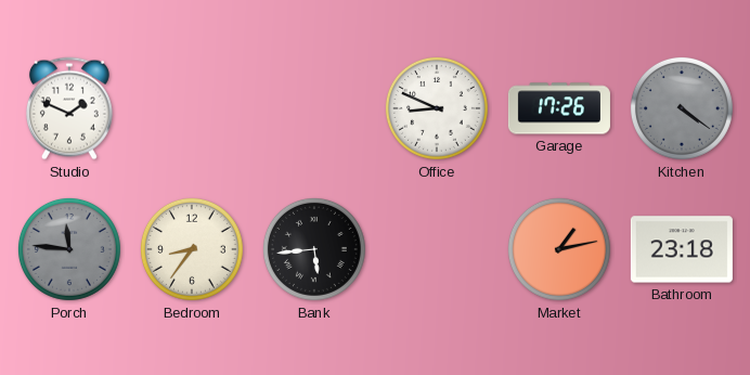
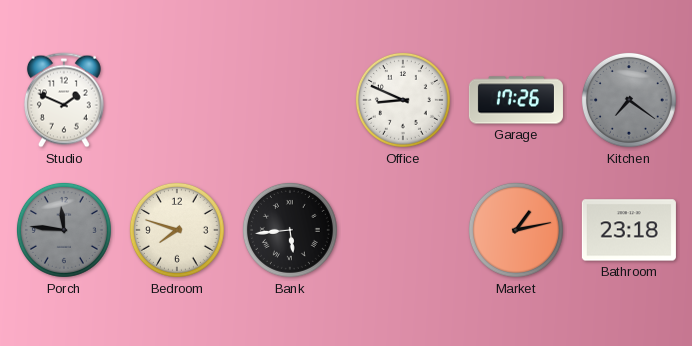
Kitchen: 4:21 -> 7:21
Bedroom: 8:36 -> 7:48
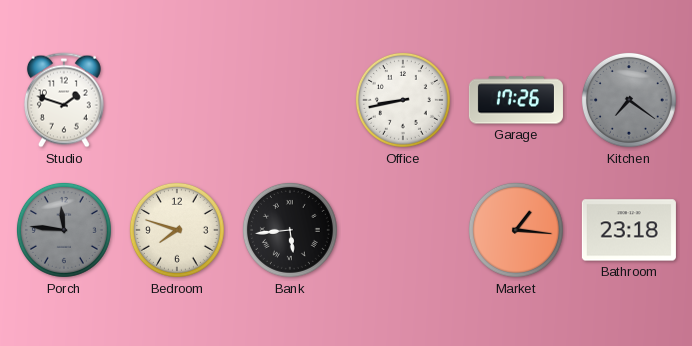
Studio: 1:49 -> 1:48
Office: 8:49 -> 8:43
Market: 1:13 -> 1:16
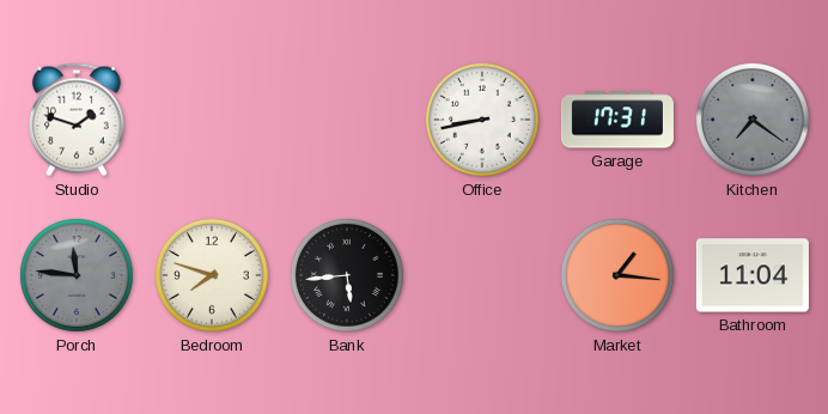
Garage: 17:26 -> 17:31
Bathroom: 23:18 -> 11:04
